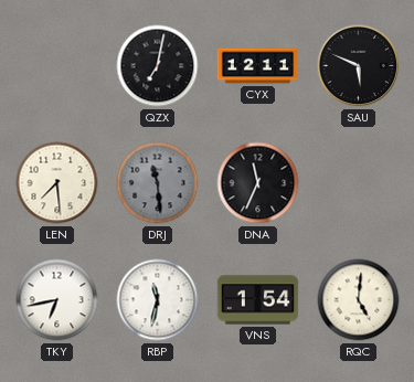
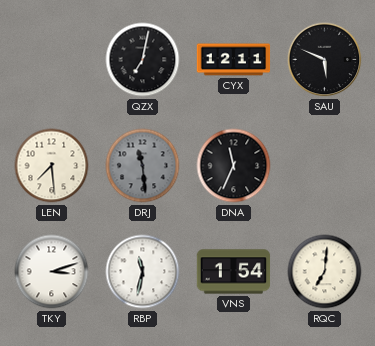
TKY: 6:43 -> 3:12
RQC: 5:01 -> 7:01
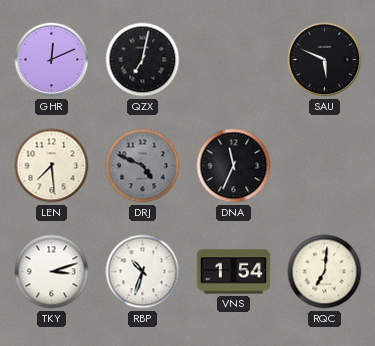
GHR: none -> 12:11
CYX: 12:11 -> none
DRJ: 11:29 -> 4:49
RBP: 11:32 -> 10:33
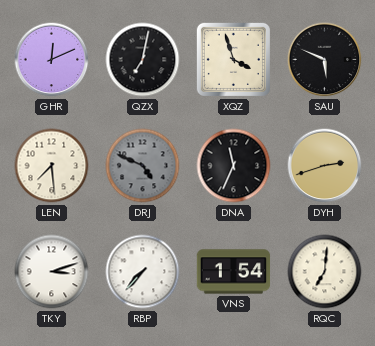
XQZ: none -> 3:57
DYH: none -> 2:42
RBP: 10:33 -> 7:37
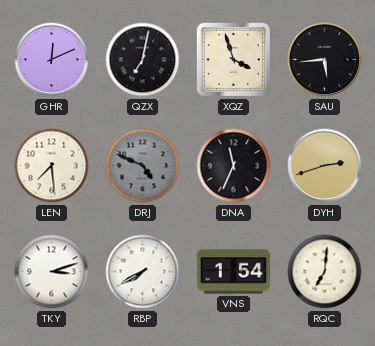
SAU: 5:49 -> 5:44
RBP: 7:37 -> 7:40
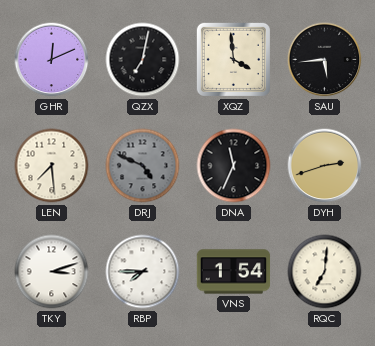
XQZ: 3:57 -> 3:59
RBP: 7:40 -> 7:45
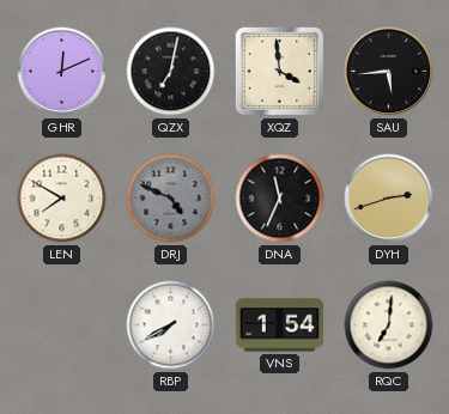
LEN: 7:29 -> 7:50
TKY: 3:12 -> none
RBP: 7:45 -> 7:40
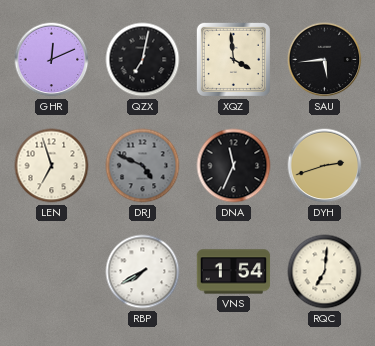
LEN: 7:50 -> 6:57
